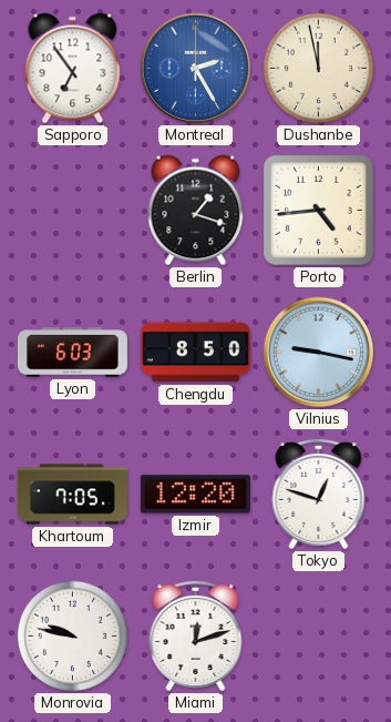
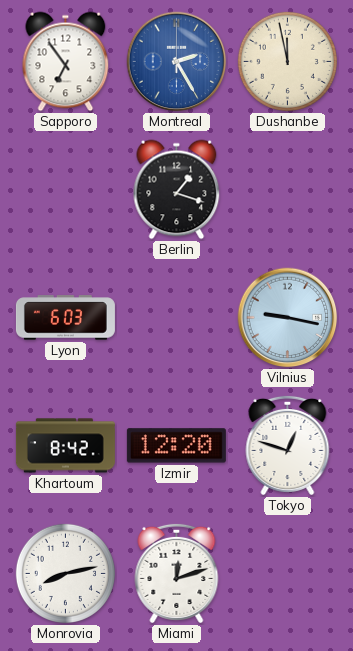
Porto: 4:44 -> none
Chengdu: 8:50 -> none
Khartoum: 7:05 -> 8:42
Monrovia: 9:47 -> 8:13
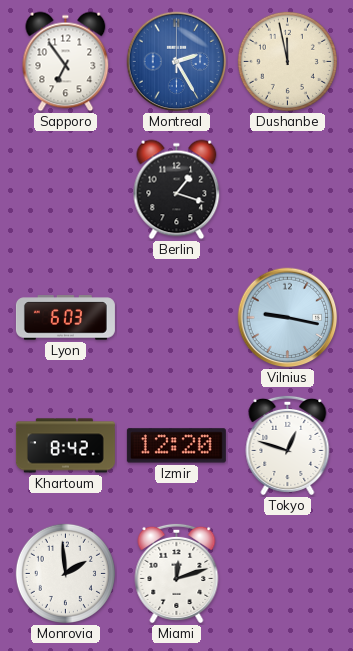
Monrovia: 8:13 -> 1:59
